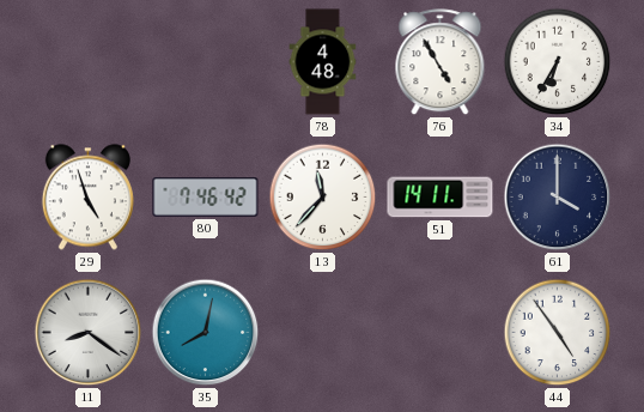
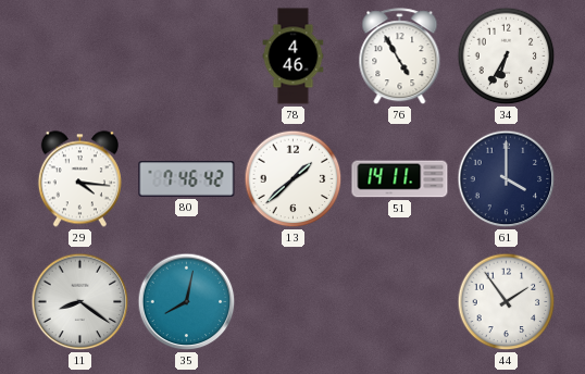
78: 4:48 -> 4:46
29: 4:57 -> 4:16
13: 11:37 -> 1:38
44: 4:54 -> 1:54
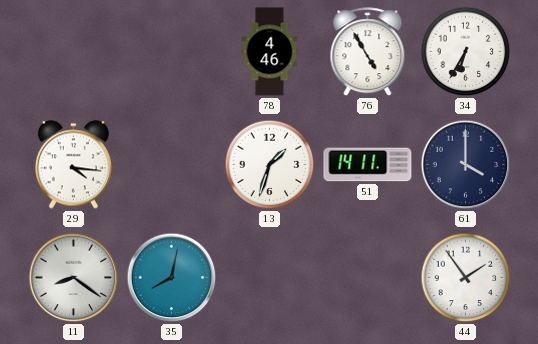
80: 7:46 -> none
13: 1:38 -> 1:33
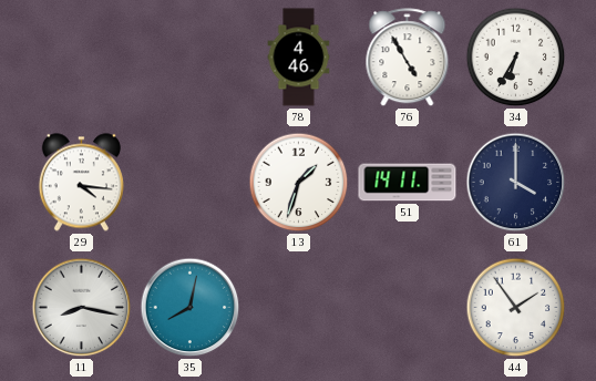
11: 8:21 -> 8:17
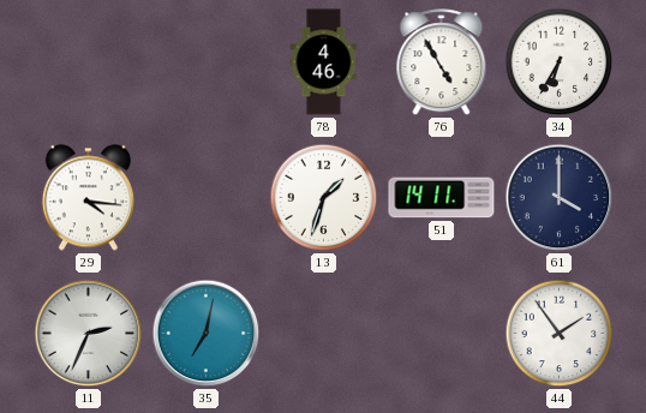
11: 8:17 -> 2:34
35: 8:02 -> 7:02
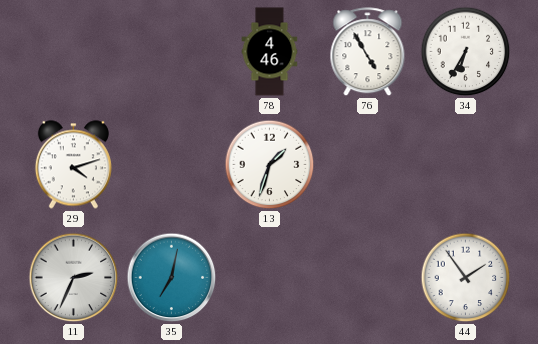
29: 4:16 -> 4:12
51: 14:11 -> none
61: 4:00 -> none
